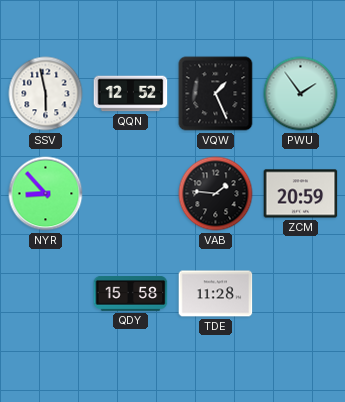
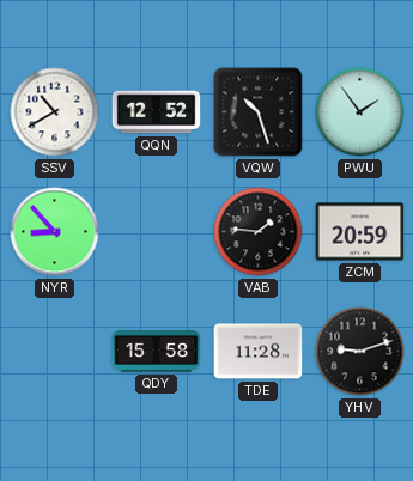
SSV: 5:58 -> 10:40
VQW: 1:26 -> 10:27
YHV: none -> 9:12
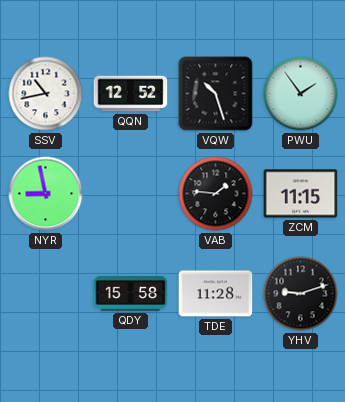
SSV: 10:40 -> 10:43
NYR: 8:53 -> 8:58
ZCM: 20:59 -> 11:15
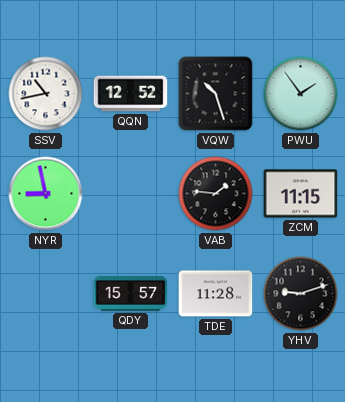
QDY: 15:58 -> 15:57
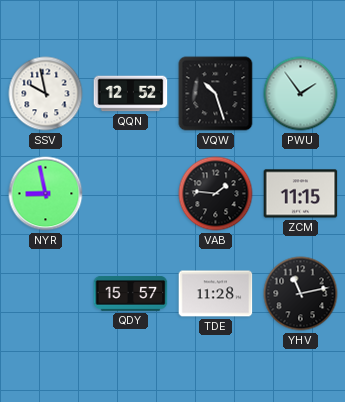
SSV: 10:43 -> 9:58
YHV: 9:12 -> 11:13
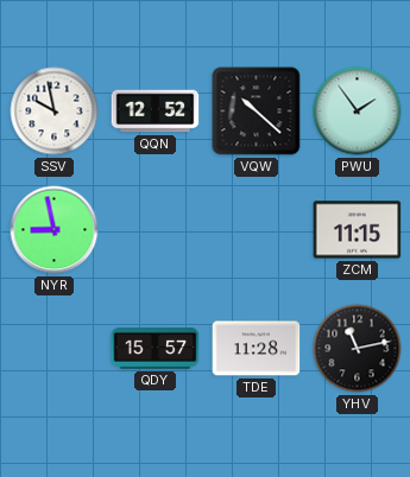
VQW: 10:27 -> 10:22
VAB: 1:46 -> none
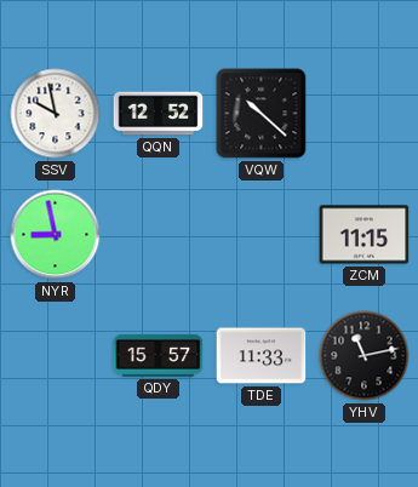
PWU: 1:54 -> none
TDE: 11:28 -> 11:33
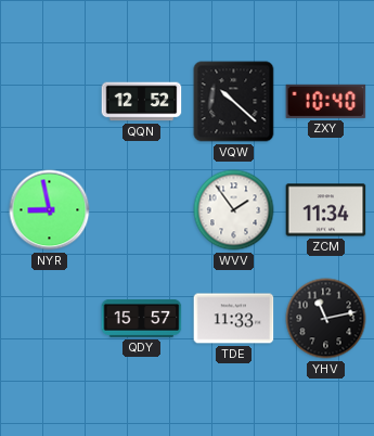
SSV: 9:58 -> none
ZXY: none -> 10:40
WVV: none -> 1:54
ZCM: 11:15 -> 11:34
